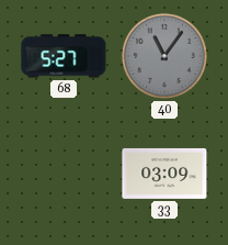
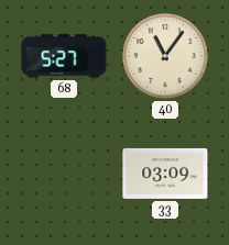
40 dial: grey -> cream
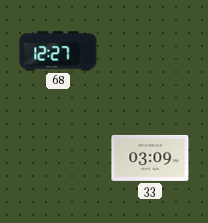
68: 5:27 -> 12:27
40: 11:06 -> none
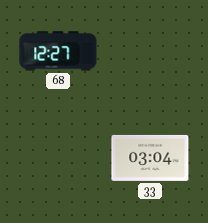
33: 03:09 -> 03:04
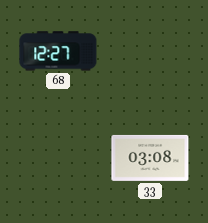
33: 03:04 -> 03:08
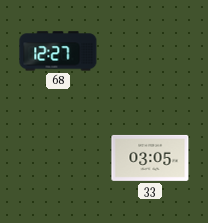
33: 03:08 -> 03:05
